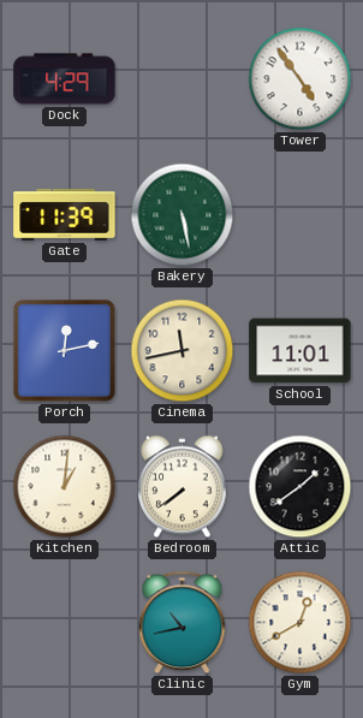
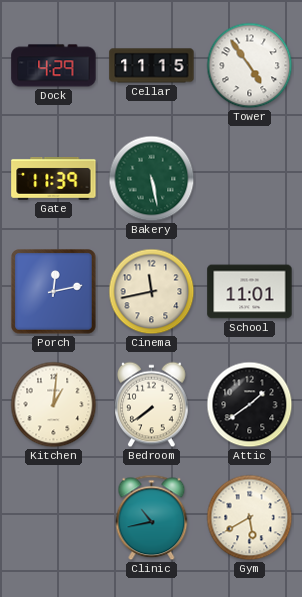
Cellar: none -> 11:15
Gym: 12:40 -> 5:40
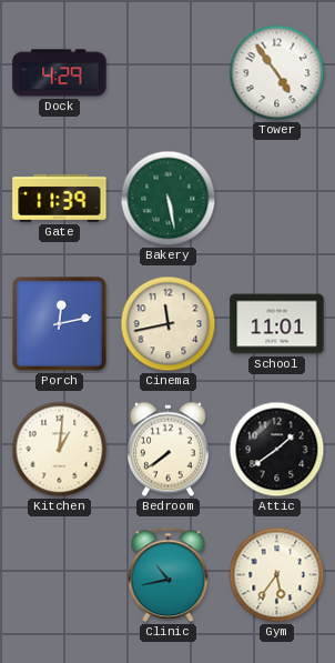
Cellar: 11:15 -> none
Gym: 5:40 -> 5:36
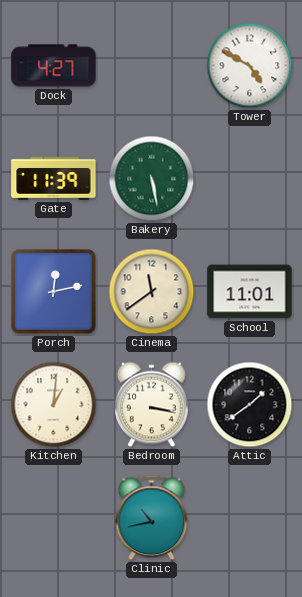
Dock: 4:29 -> 4:27
Tower: 4:54 -> 4:50
Cinema: 11:43 -> 11:39
Bedroom: 7:39 -> 3:17
Gym: 5:36 -> none
